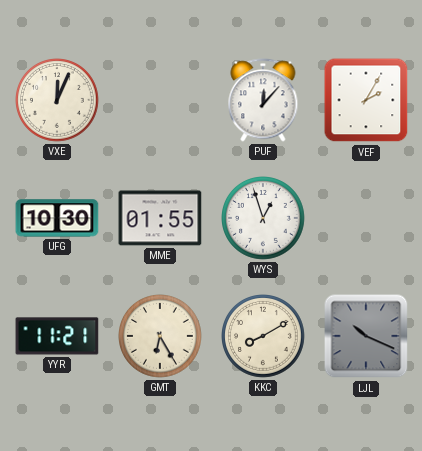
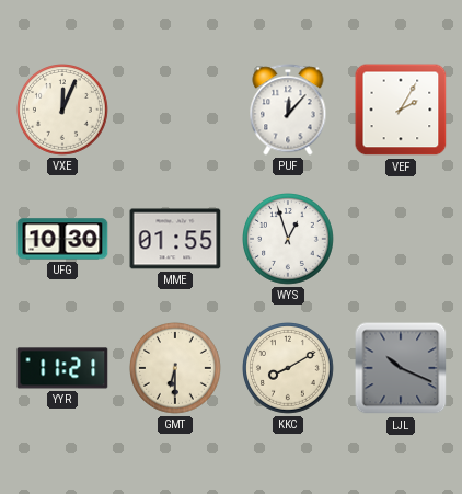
GMT: 6:25 -> 6:30
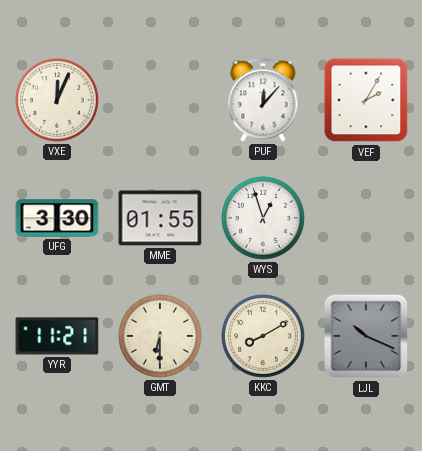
UFG: 10:30 -> 3:30
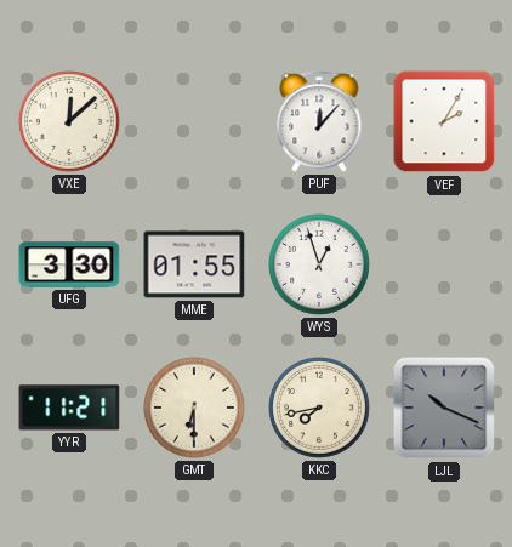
VXE: 12:04 -> 12:08
KKC: 8:10 -> 7:43
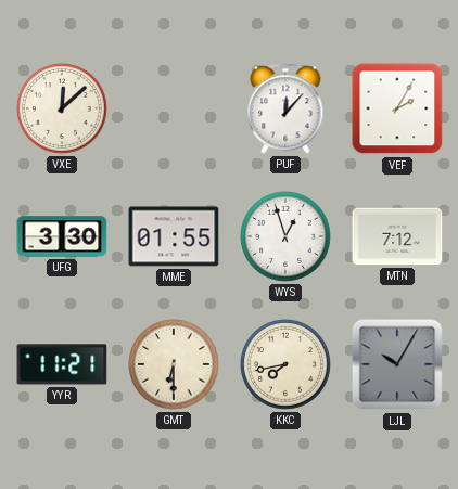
MTN: none -> 7:12
LJL: 10:19 -> 10:05
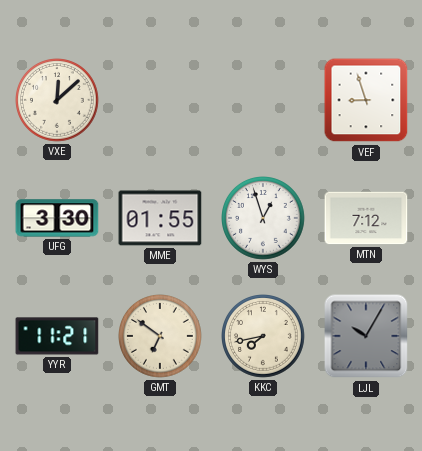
PUF: 12:07 -> none
VEF: 2:05 -> 8:57
GMT: 6:30 -> 6:51
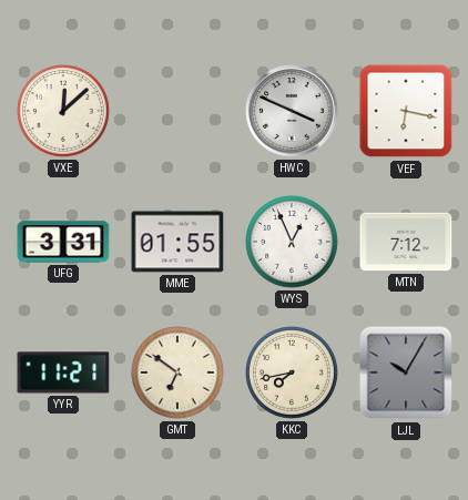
HWC: none -> 3:49
VEF: 8:57 -> 6:17
UFG: 3:30 -> 3:31
WYS: 12:57 -> 12:56
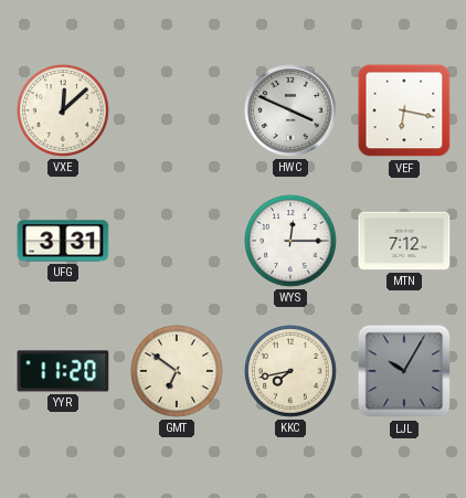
MME: 01:55 -> none
WYS: 12:56 -> 12:15
YYR: 11:21 -> 11:20
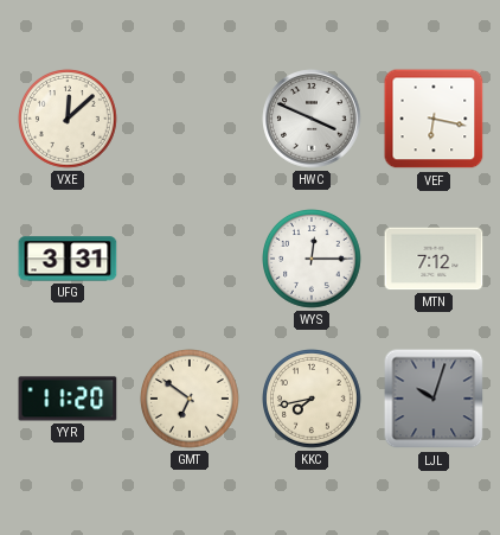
LJL: 10:05 -> 10:03
